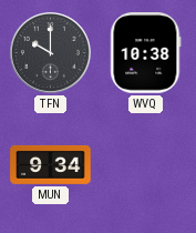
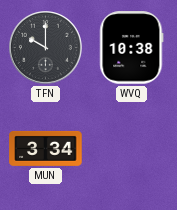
MUN: 9:34 -> 3:34
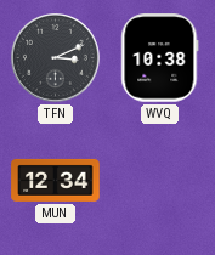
TFN: 10:00 -> 3:11
MUN: 3:34 -> 12:34
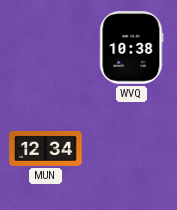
TFN: 3:11 -> none
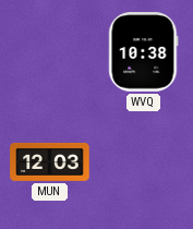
MUN: 12:34 -> 12:03
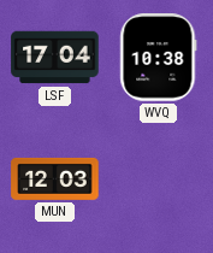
LSF: none -> 17:04
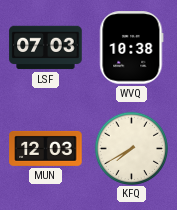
LSF: 17:04 -> 07:03
KFQ: none -> 7:40
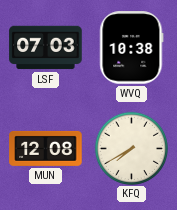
MUN: 12:03 -> 12:08
